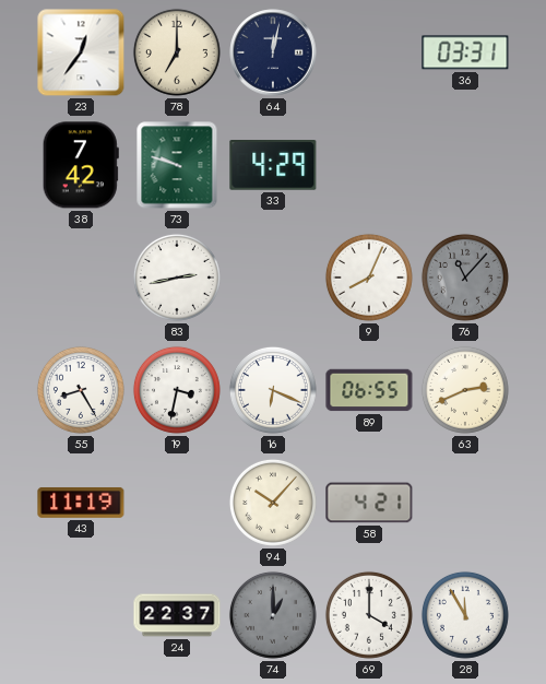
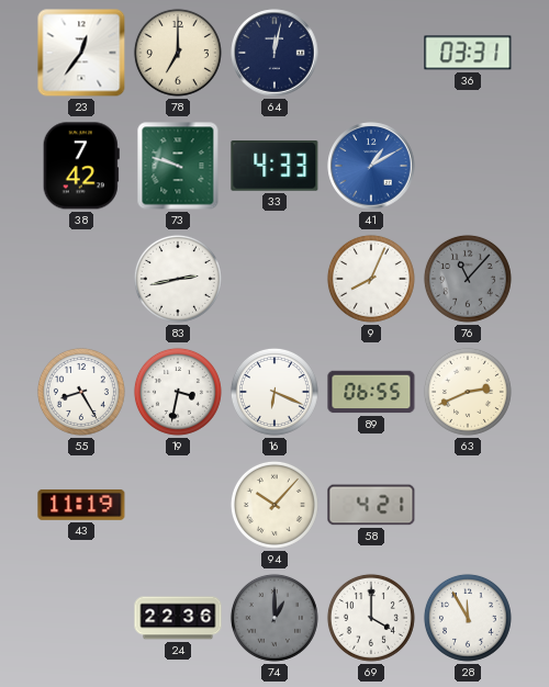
33: 4:29 -> 4:33
41: none -> 1:10
24: 22:37 -> 22:36
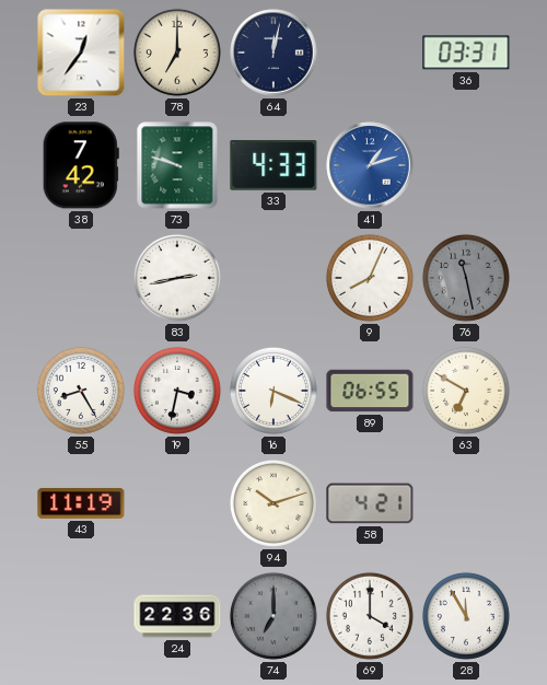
41: 1:10 -> 1:12
76: 11:07 -> 11:28
63: 2:41 -> 6:50
94: 10:07 -> 10:12
74: 1:00 -> 7:00
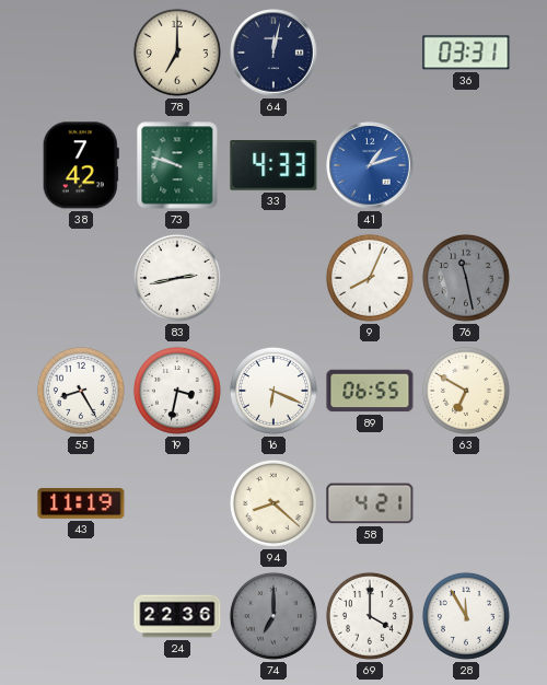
23: 12:36 -> none
94: 10:12 -> 8:22
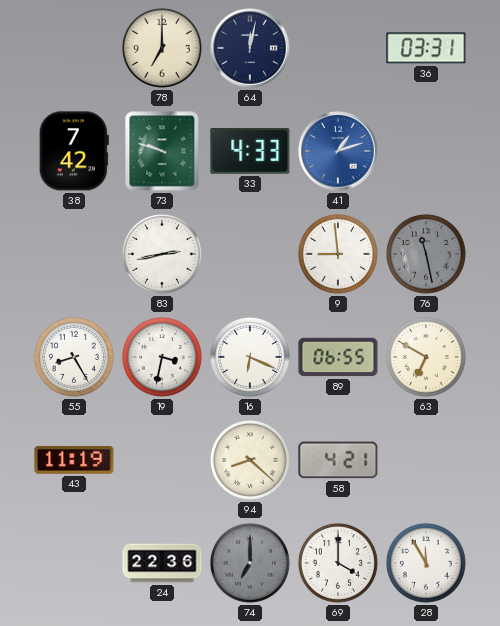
9: 8:04 -> 8:59
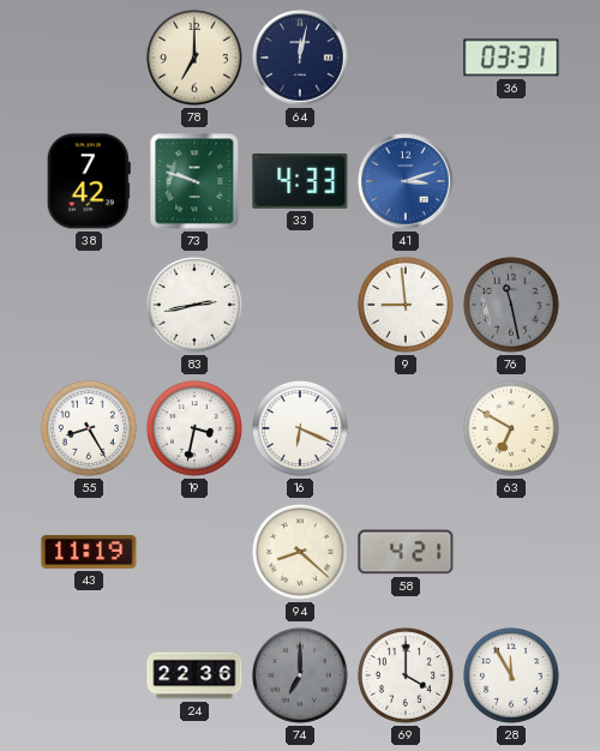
41: 1:12 -> 3:12
89: 06:55 -> none
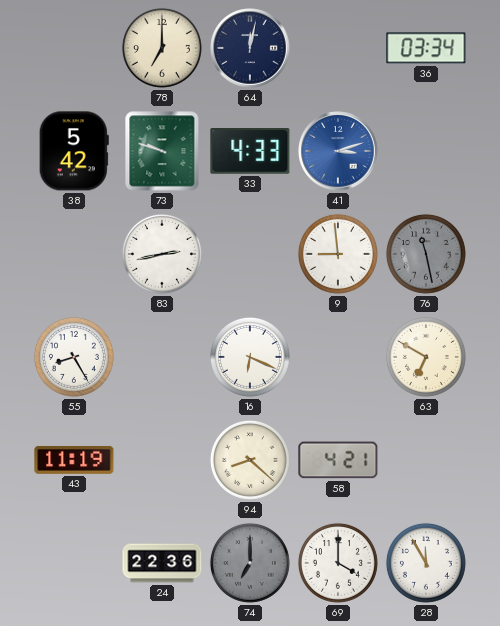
36: 03:31 -> 03:34
38: 7:42 -> 5:42
19: 3:32 -> none
